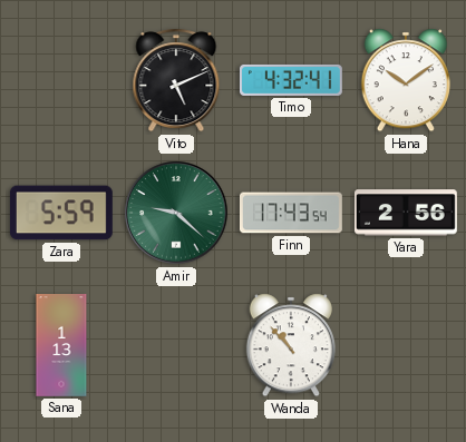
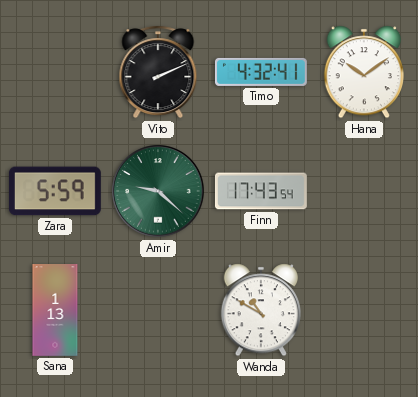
Vito: 5:11 -> 2:11
Yara: 2:56 -> none
Wanda: 10:53 -> 10:50
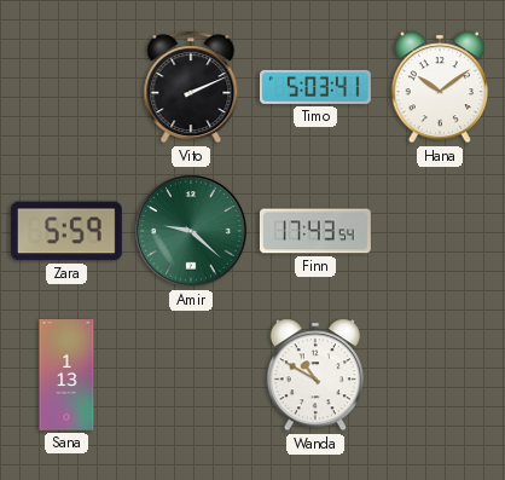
Timo: 4:32 -> 5:03
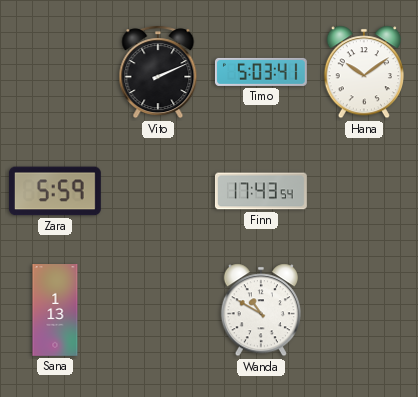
Amir: 9:22 -> none
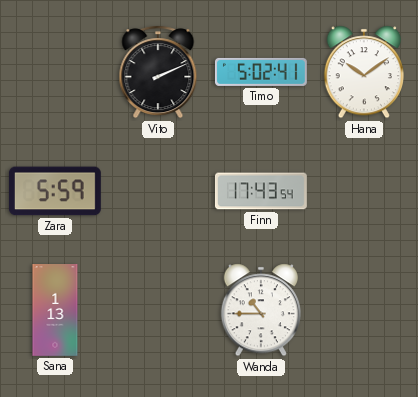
Timo: 5:03 -> 5:02
Wanda: 10:50 -> 10:45
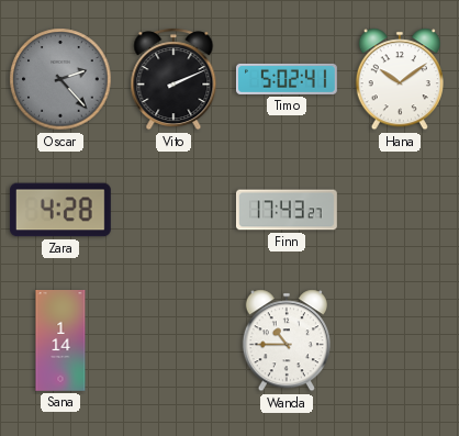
Oscar: none -> 2:23
Zara: 5:59 -> 4:28
Finn: 17:43:54 -> 17:43:27
Sana: 1:13 -> 1:14
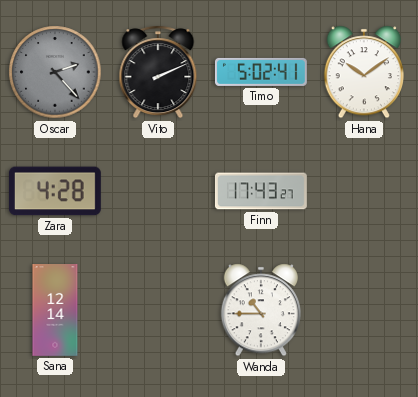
Sana: 1:14 -> 12:14
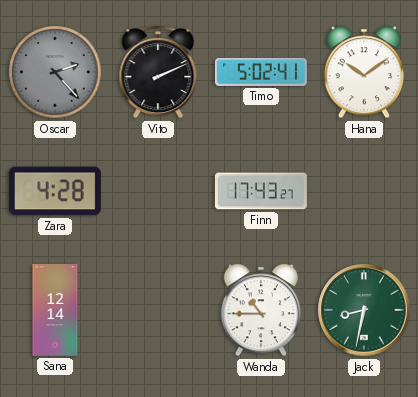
Jack: none -> 8:32
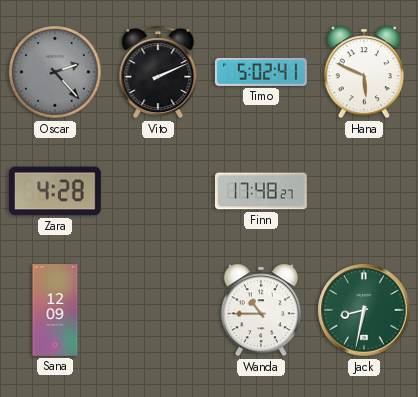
Hana: 10:09 -> 5:49
Finn: 17:43 -> 17:48
Sana: 12:14 -> 12:09
